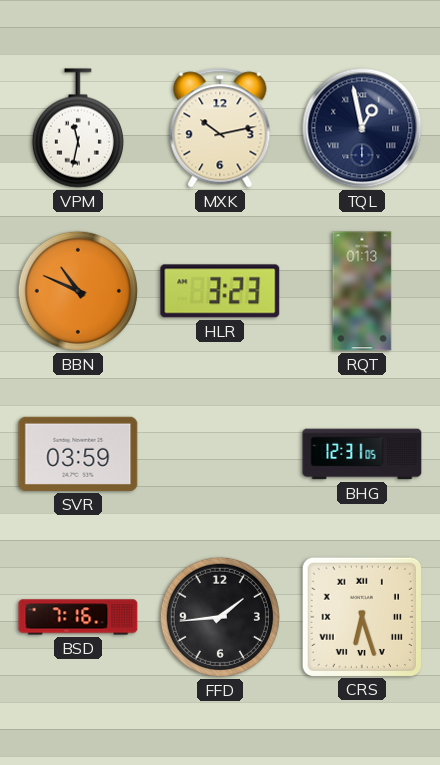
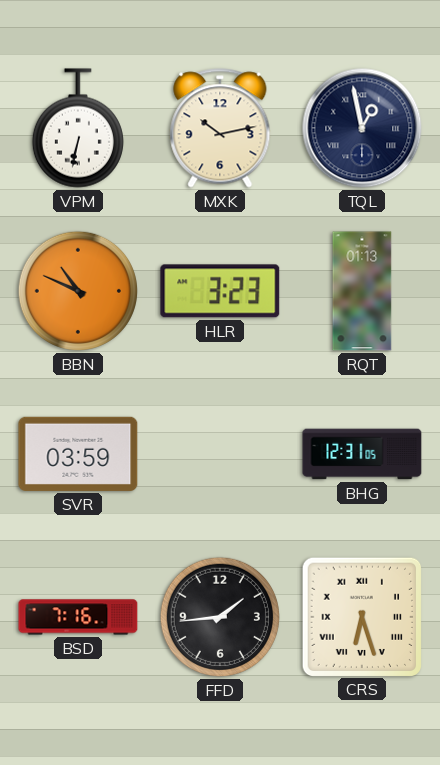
VPM: 11:32 -> 6:32
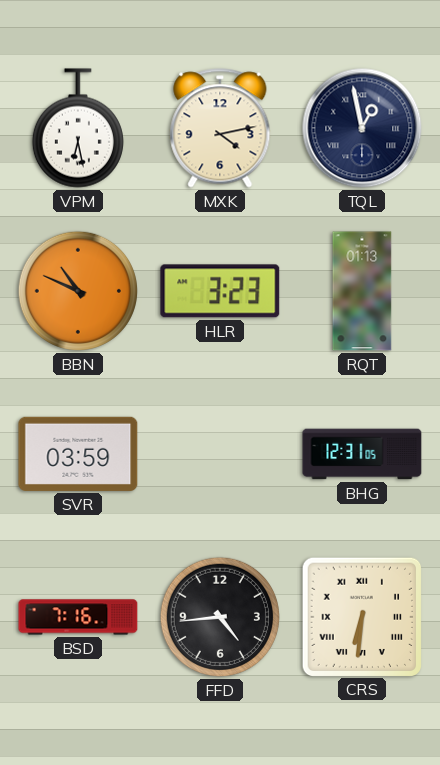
VPM: 6:32 -> 6:28
MXK: 10:13 -> 4:13
FFD: 1:44 -> 4:44
CRS: 6:27 -> 6:31
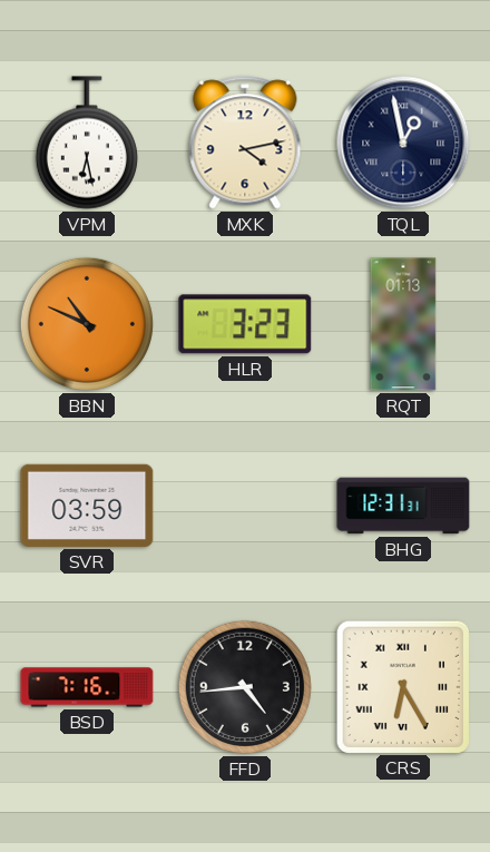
BHG: 12:31:05 -> 12:31:31
CRS: 6:31 -> 6:25
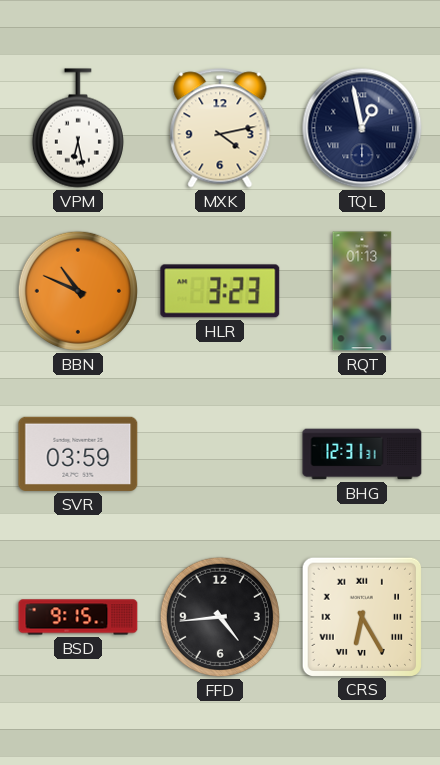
BSD: 7:16 -> 9:15
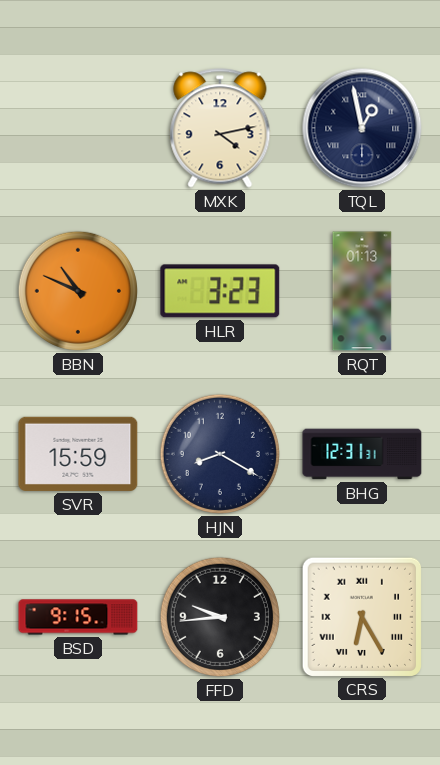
VPM: 6:28 -> none
SVR: 03:59 -> 15:59
HJN: none -> 8:20
FFD: 4:44 -> 9:44
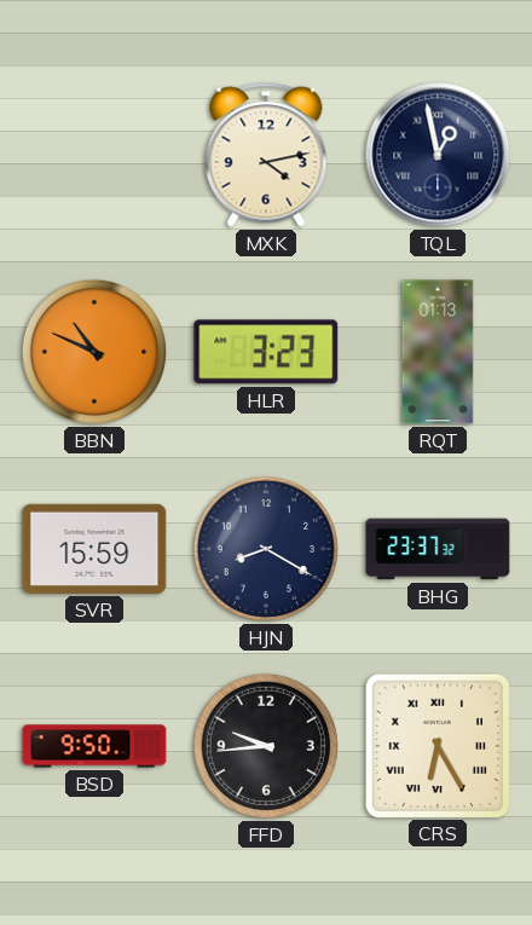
BHG: 12:31 -> 23:37
BSD: 9:15 -> 9:50
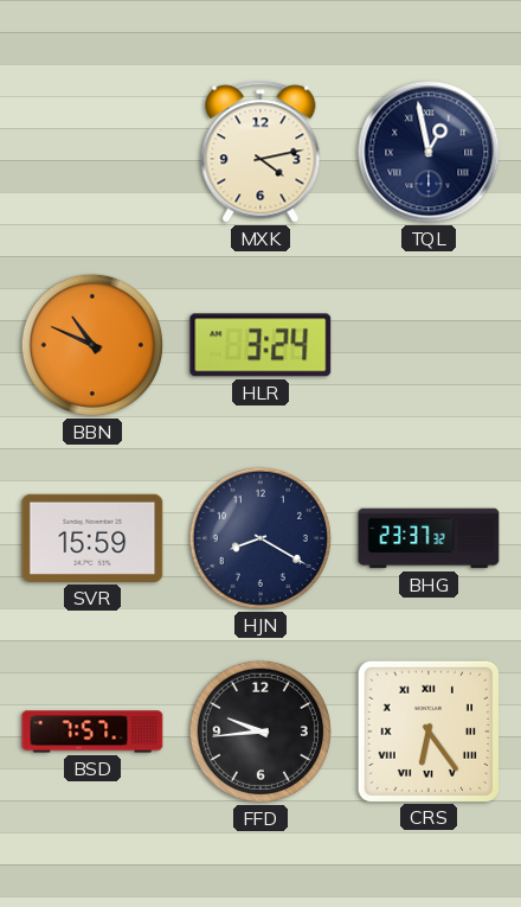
HLR: 3:23 -> 3:24
RQT: 01:13 -> none
BSD: 9:50 -> 7:57
CRS: 6:25 -> 6:24
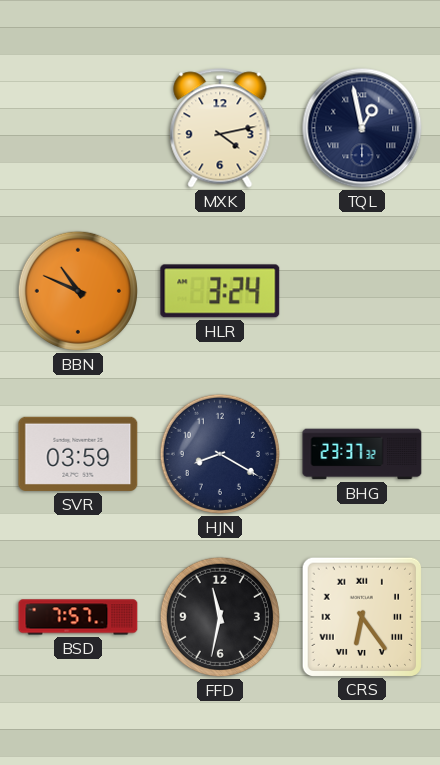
SVR: 15:59 -> 03:59
FFD: 9:44 -> 11:32
